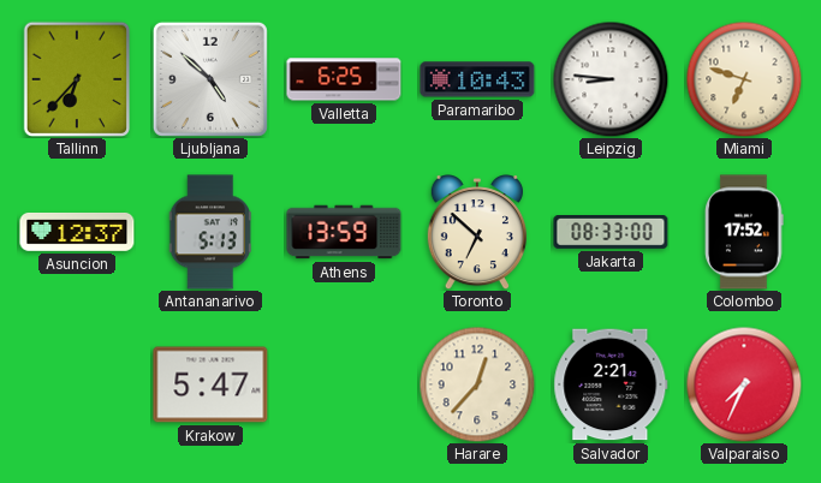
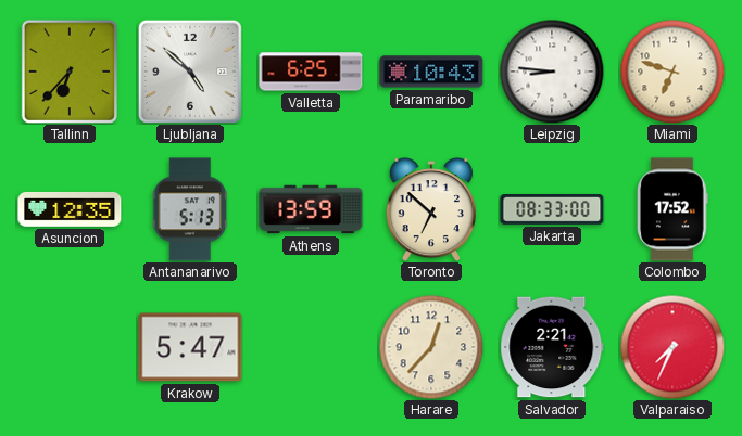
Asuncion: 12:37 -> 12:35
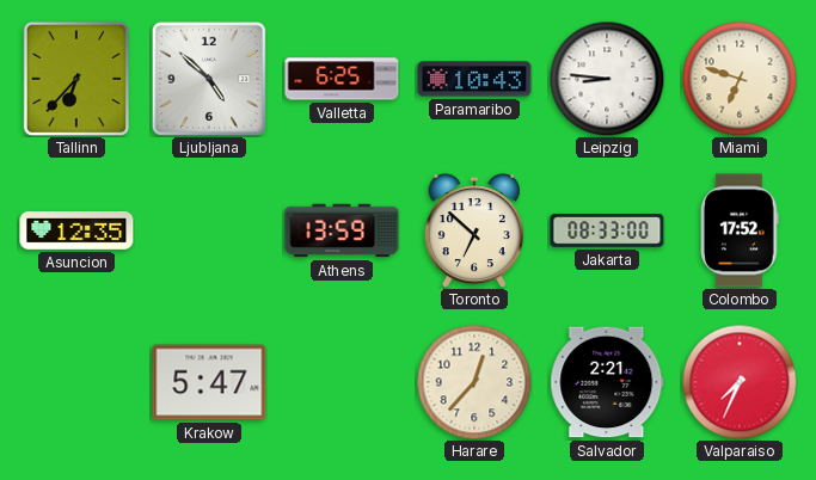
Antananarivo: 5:13 -> none
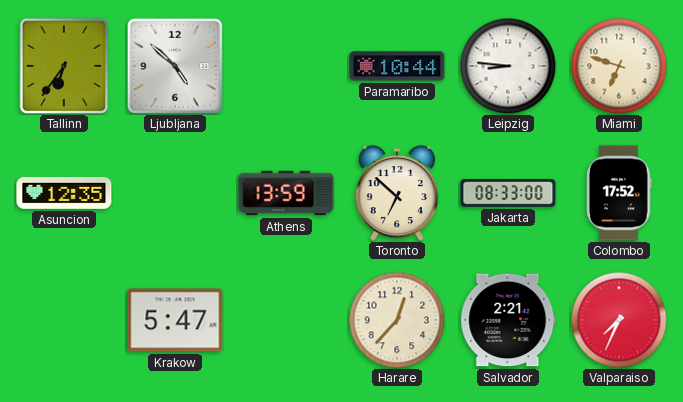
Tallinn: 6:37 -> 6:36
Valletta: 6:25 -> none
Paramaribo: 10:43 -> 10:44
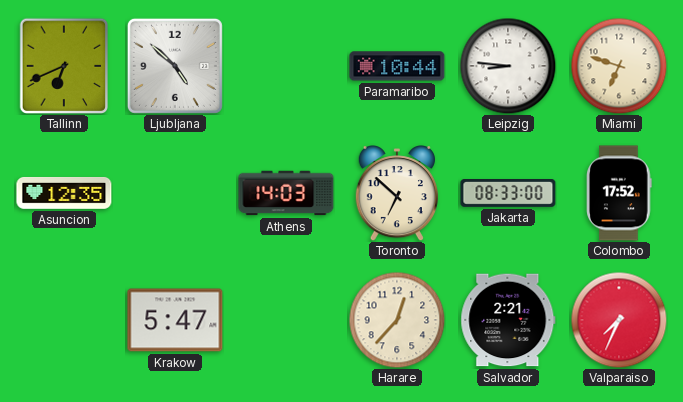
Tallinn: 6:36 -> 6:41
Athens: 13:59 -> 14:03
